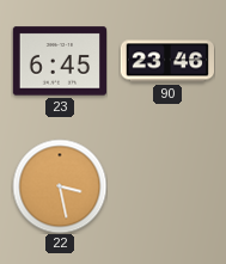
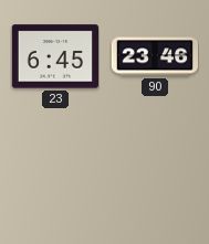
22: 3:28 -> none
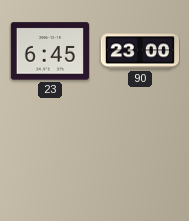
90: 23:46 -> 23:00
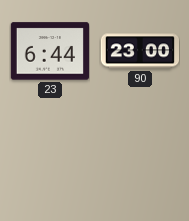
23: 6:45 -> 6:44
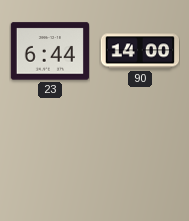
90: 23:00 -> 14:00
